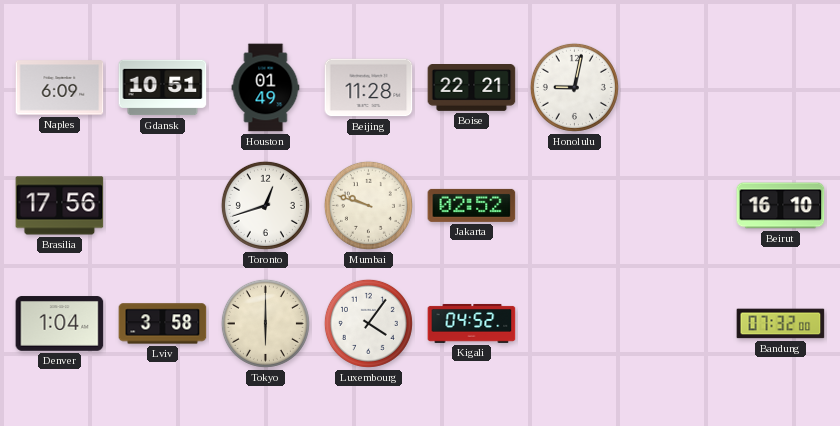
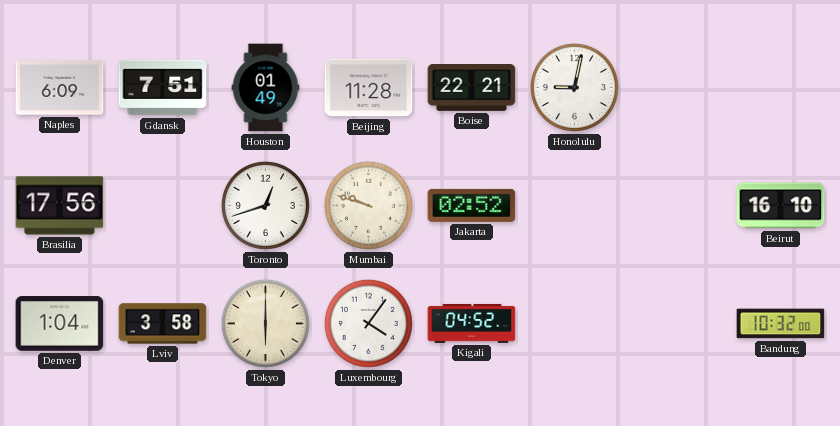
Gdansk: 10:51 -> 7:51
Bandung: 07:32 -> 10:32
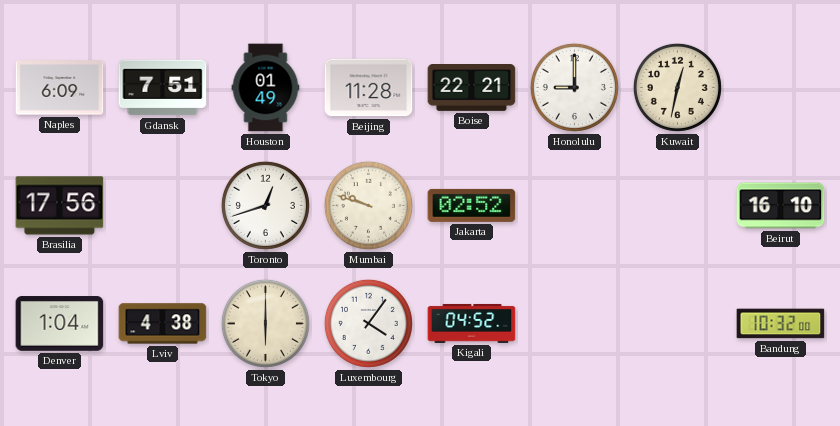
Honolulu: 9:02 -> 9:00
Kuwait: none -> 12:32
Lviv: 3:58 -> 4:38
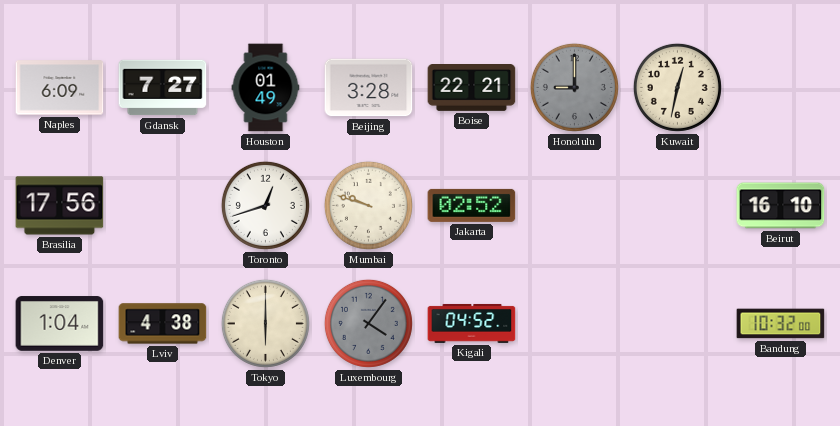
Gdansk: 7:51 -> 7:27
Beijing: 11:28 -> 3:28
Honolulu dial: white -> grey
Luxembourg dial: white -> grey
